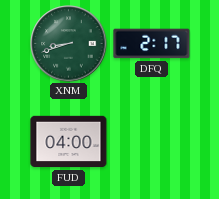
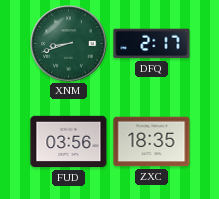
FUD: 04:00 -> 03:56
ZXC: none -> 18:35
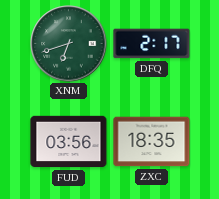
XNM: 8:42 -> 6:42
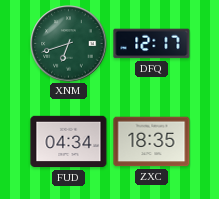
DFQ: 2:17 -> 12:17
FUD: 03:56 -> 04:34
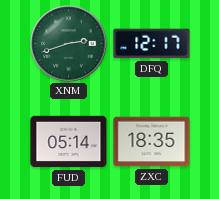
XNM: 6:42 -> 2:42
FUD: 04:34 -> 05:14
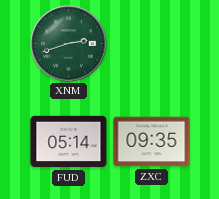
DFQ: 12:17 -> none
ZXC: 18:35 -> 09:35
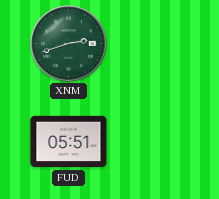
FUD: 05:14 -> 05:51
ZXC: 09:35 -> none
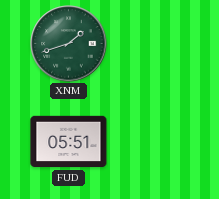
XNM: 2:42 -> 1:42
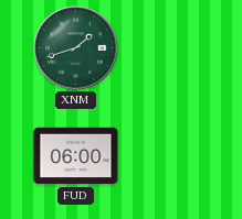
FUD: 05:51 -> 06:00
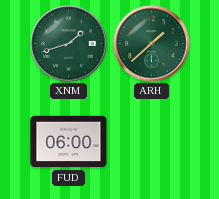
ARH: none -> 1:38
